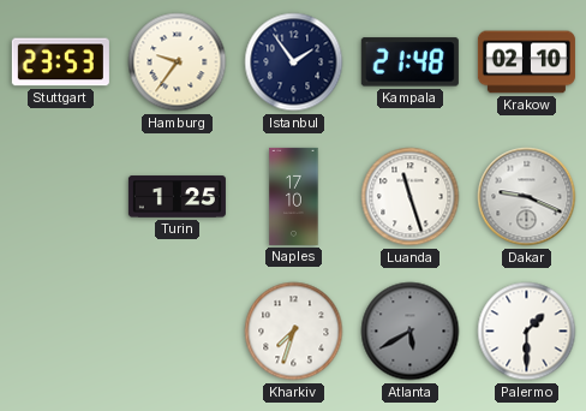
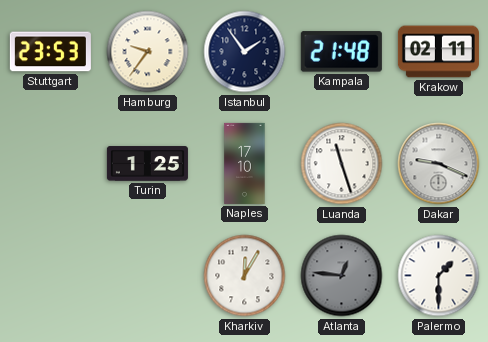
Krakow: 02:10 -> 02:11
Kharkiv: 7:33 -> 12:05
Atlanta: 5:40 -> 12:46
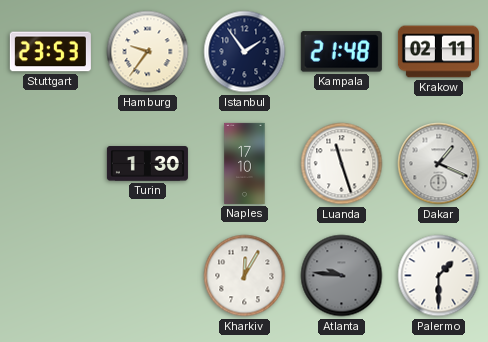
Turin: 1:25 -> 1:30
Dakar: 9:19 -> 1:19
Atlanta: 12:46 -> 9:46
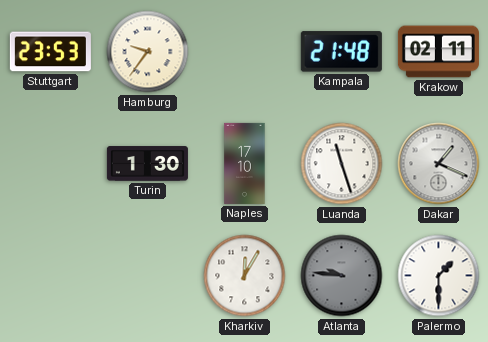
Istanbul: 1:54 -> none
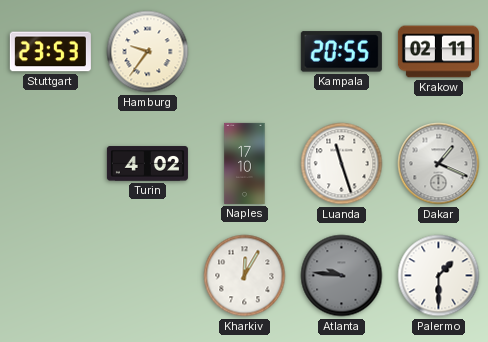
Kampala: 21:48 -> 20:55
Turin: 1:30 -> 4:02
